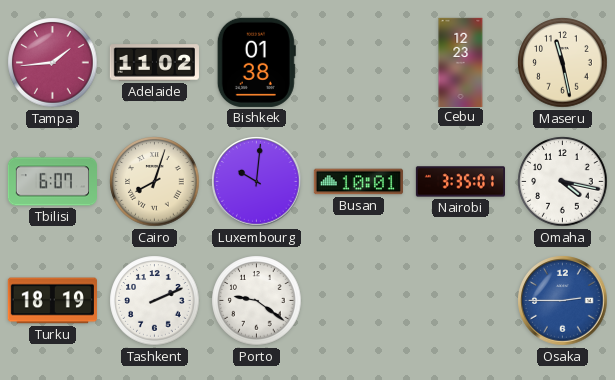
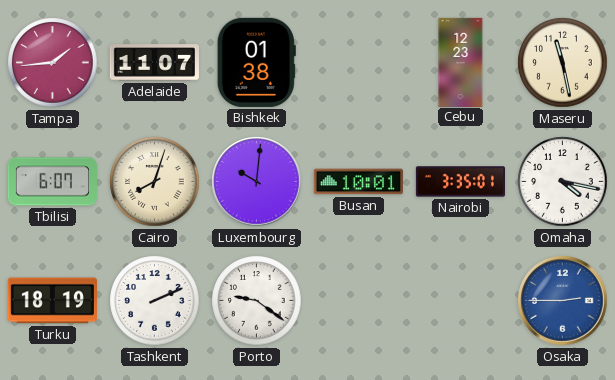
Adelaide: 11:02 -> 11:07
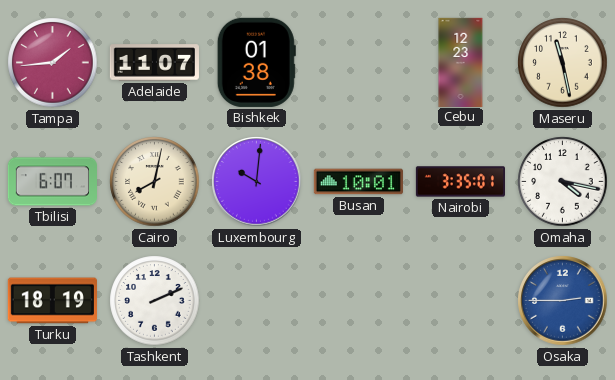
Cairo: 8:03 -> 8:02
Porto: 9:21 -> none
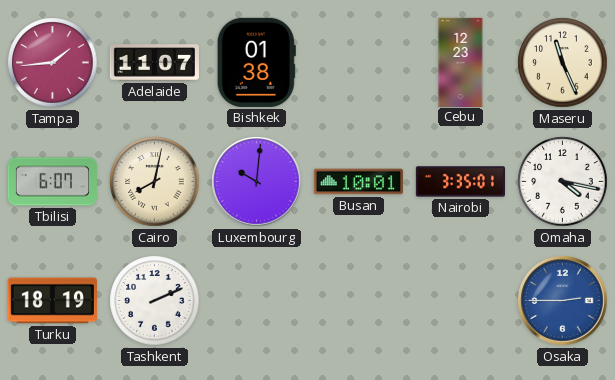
Maseru: 11:28 -> 11:26
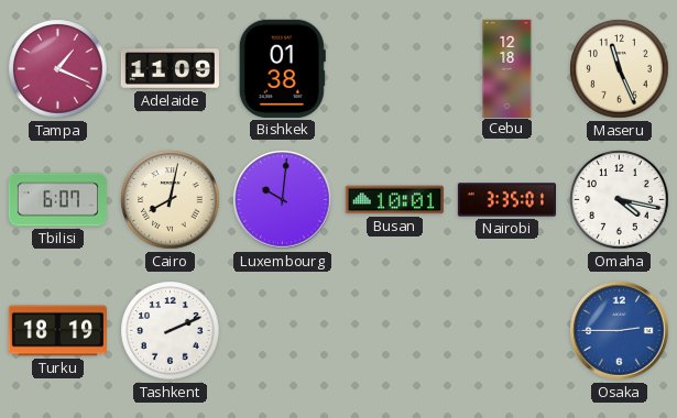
Tampa: 1:44 -> 1:19
Adelaide: 11:07 -> 11:09
Cebu: 12:23 -> 12:18
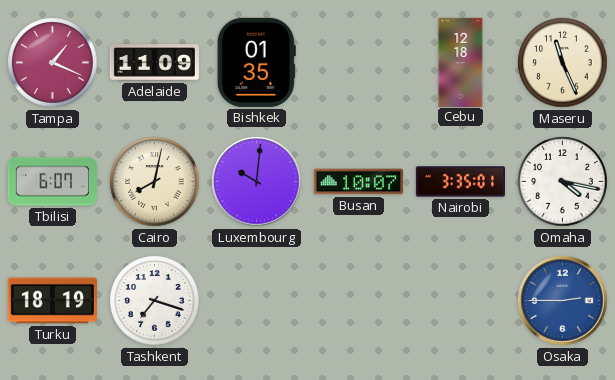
Bishkek: 01:38 -> 01:35
Busan: 10:01 -> 10:07
Tashkent: 2:11 -> 7:18
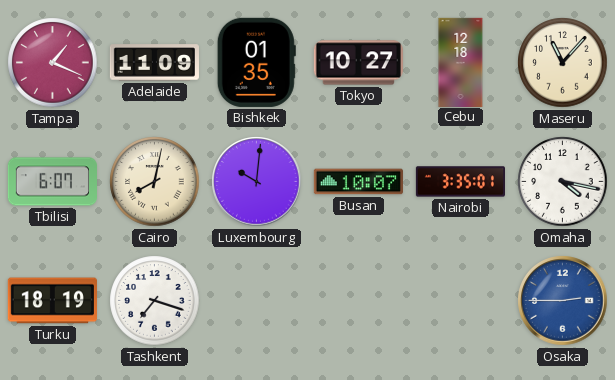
Tokyo: none -> 10:27
Maseru: 11:26 -> 11:07
